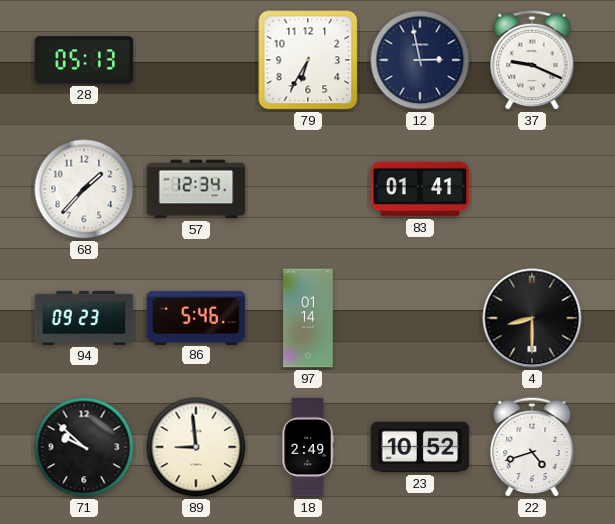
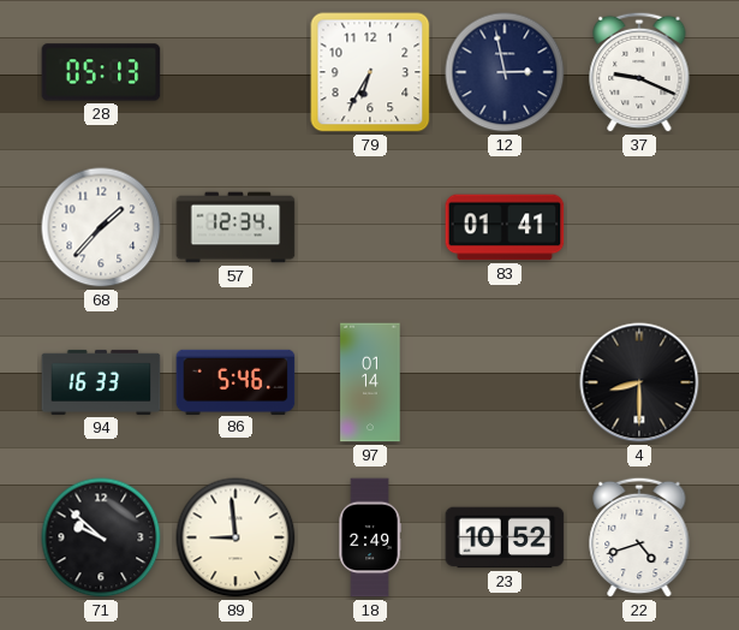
94: 09:23 -> 16:33
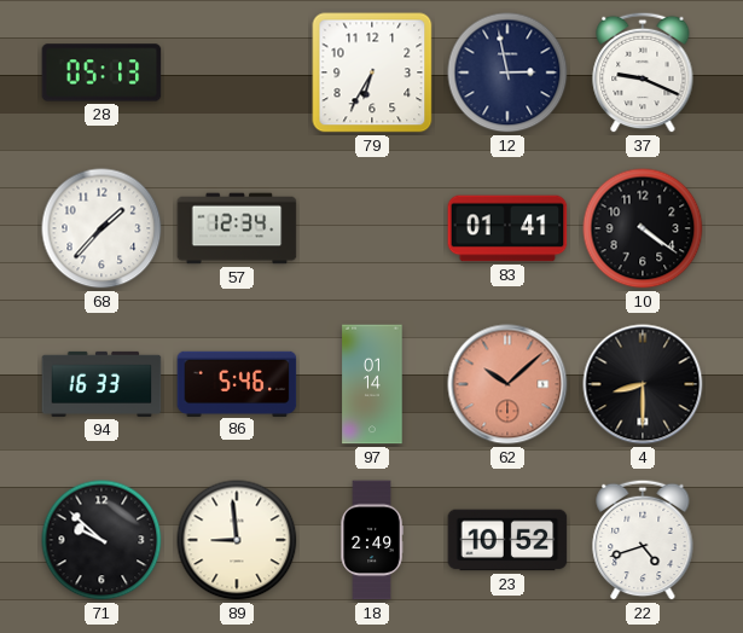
10: none -> 4:21
62: none -> 10:08
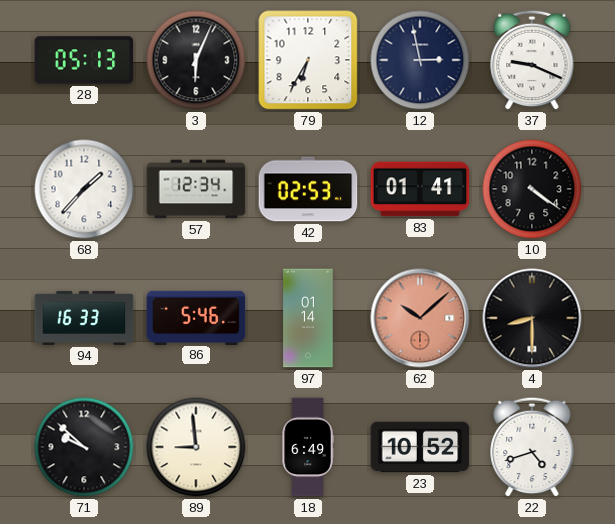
3: none -> 6:04
42: none -> 02:53
18: 2:49 -> 6:49
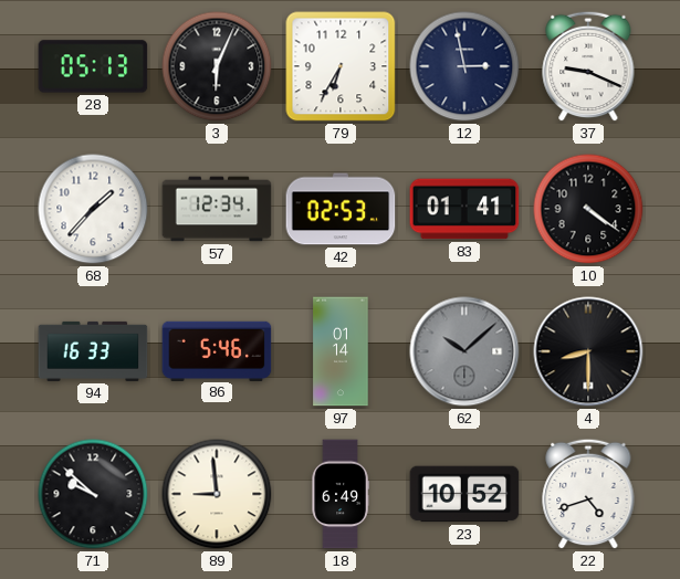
62 dial: salmon -> grey
